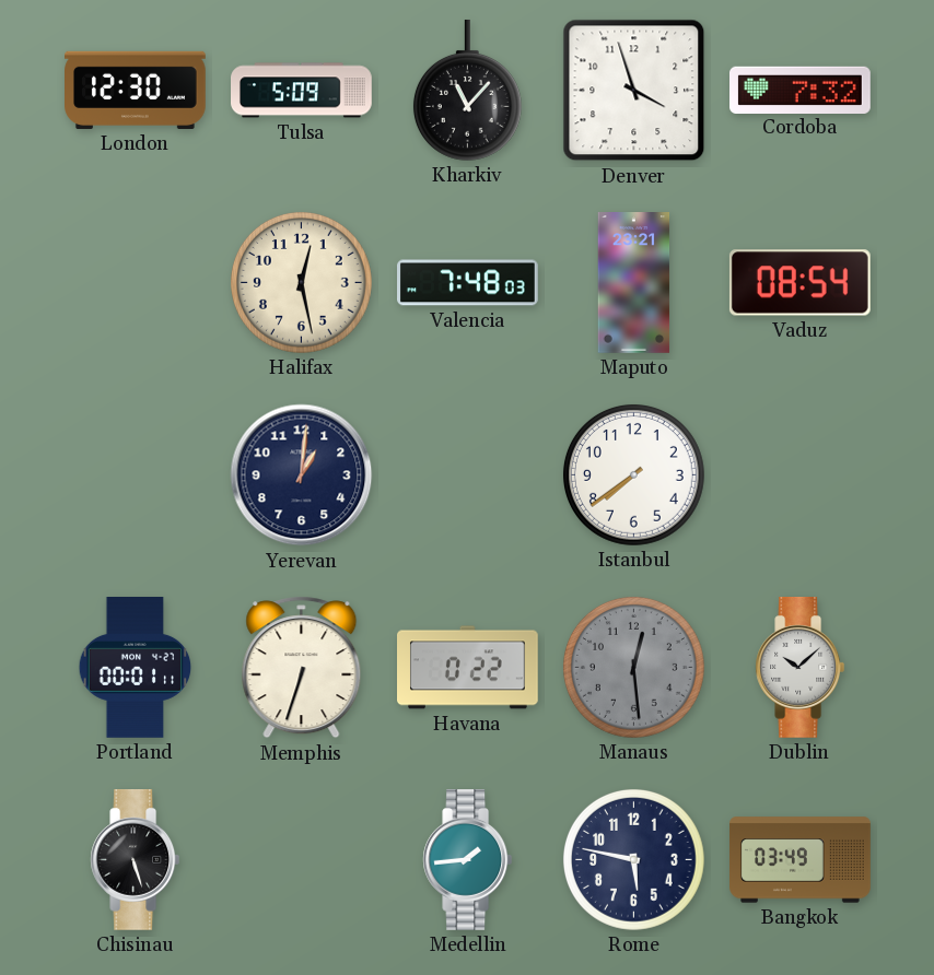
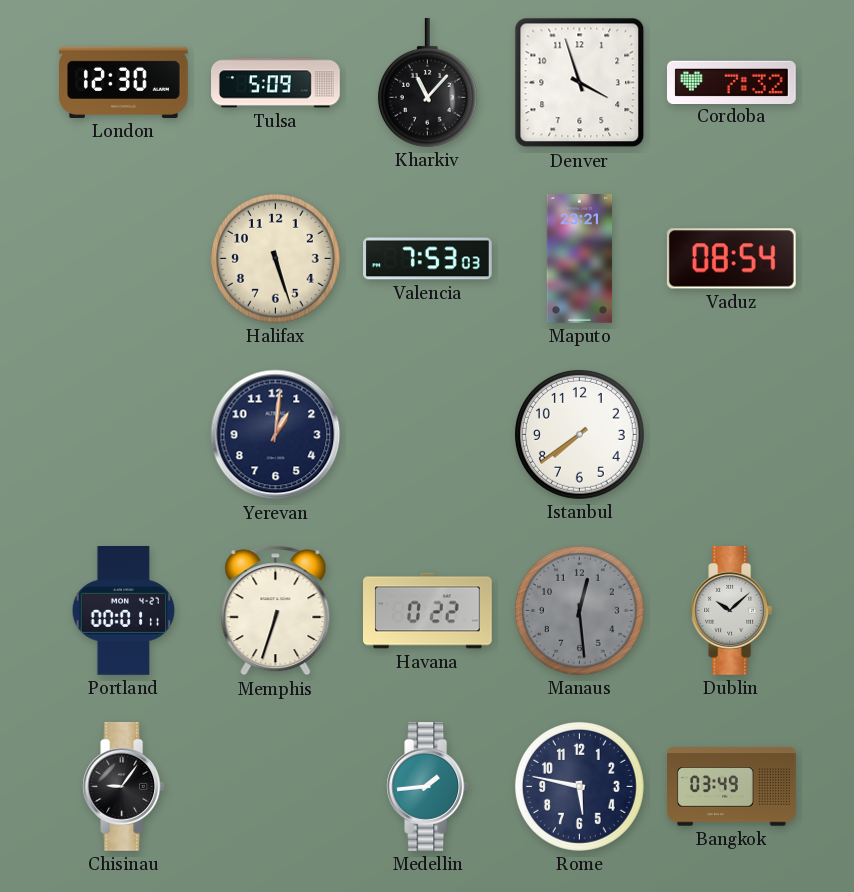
Halifax: 12:28 -> 5:27
Valencia: 7:48 -> 7:53
Chisinau: 5:27 -> 9:06
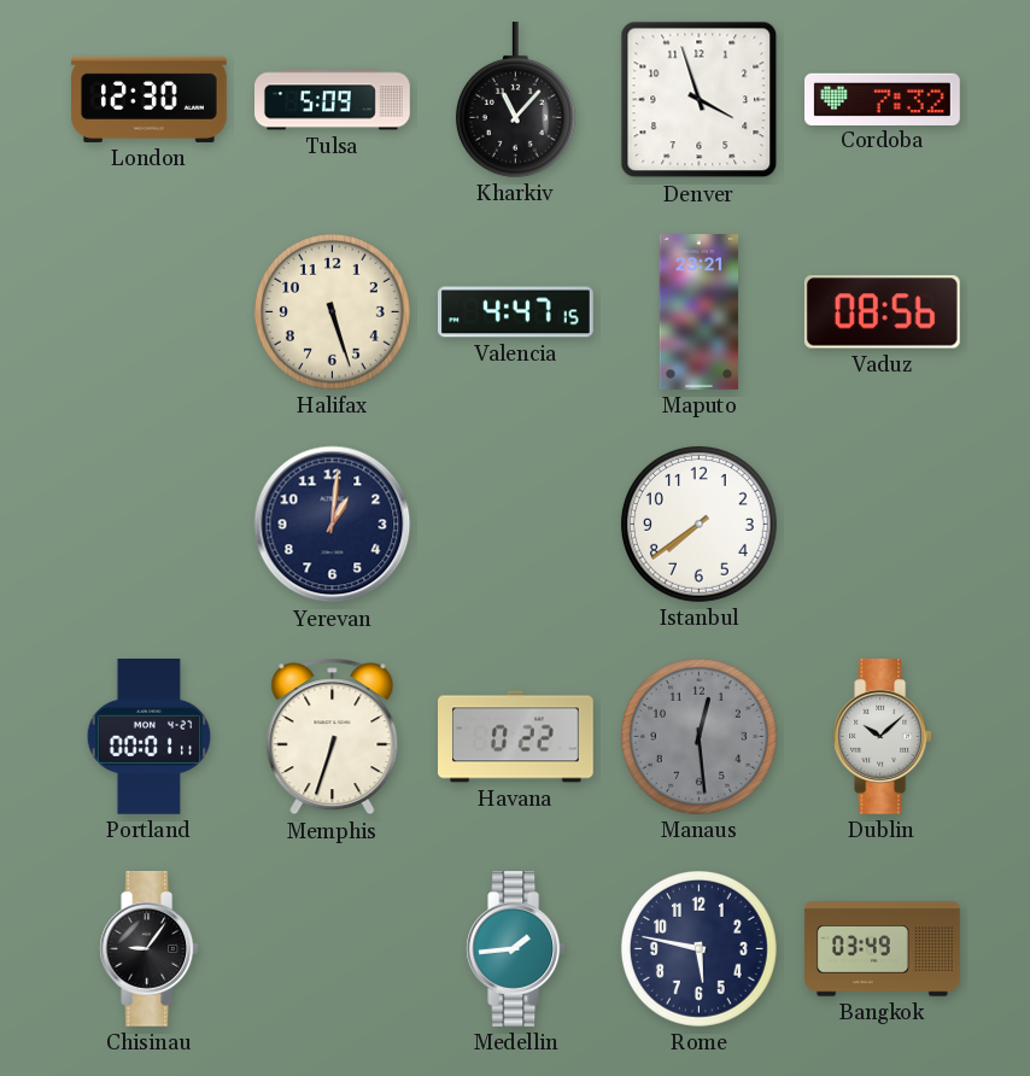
Valencia: 7:53 -> 4:47
Vaduz: 08:54 -> 08:56
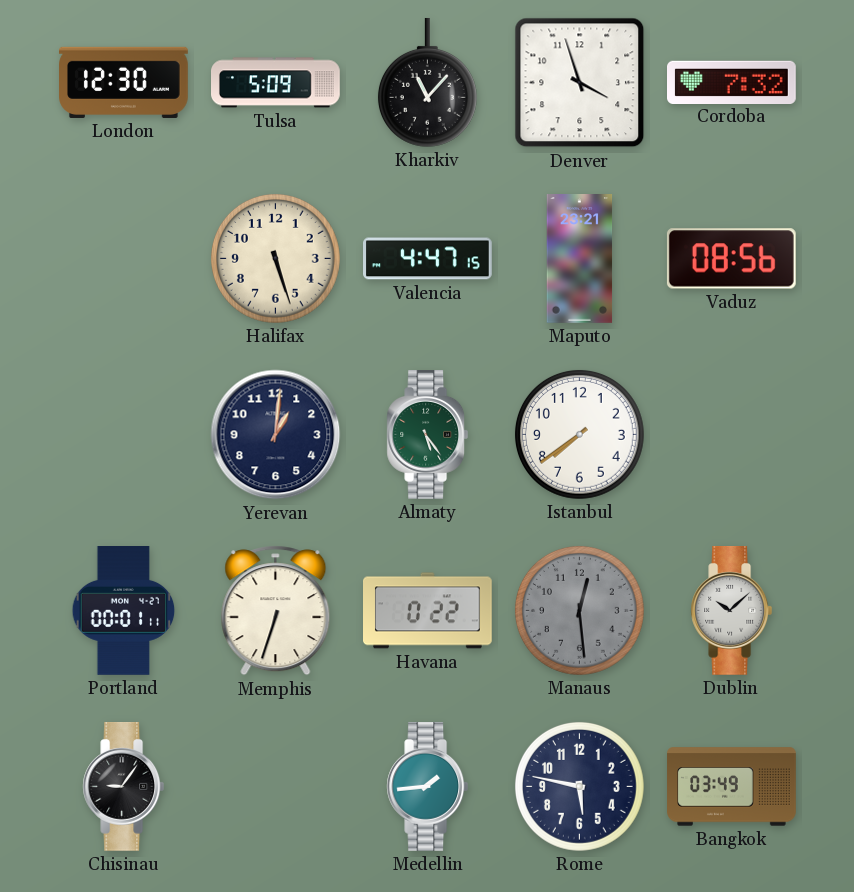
Almaty: none -> 5:24
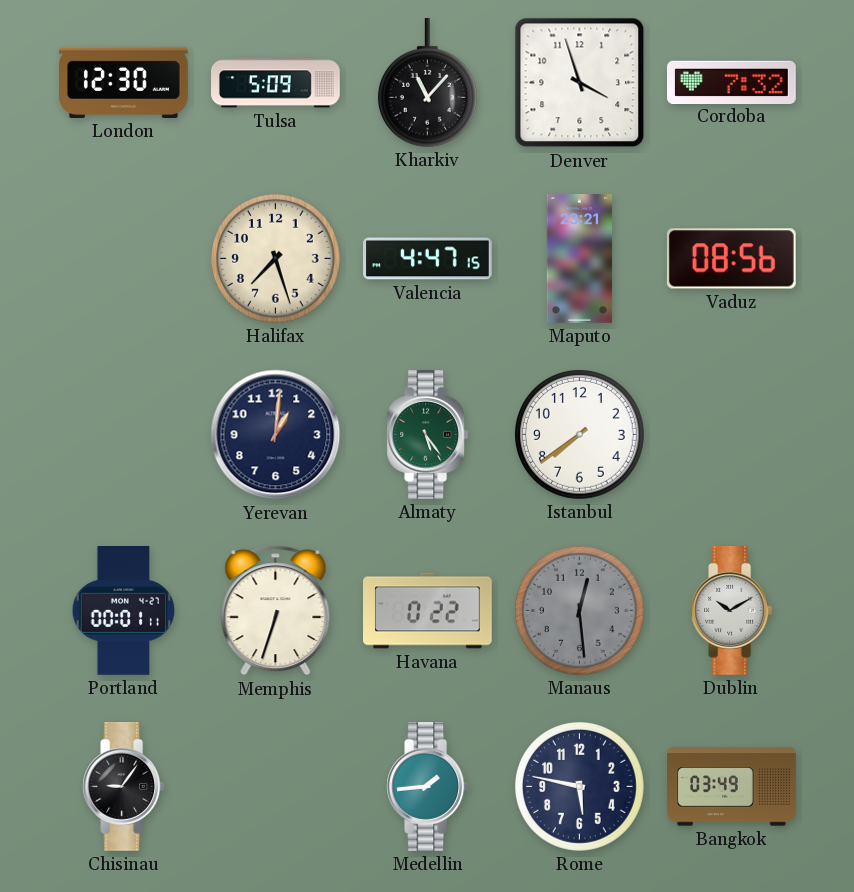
Halifax: 5:27 -> 7:27
Dublin: 10:08 -> 10:10
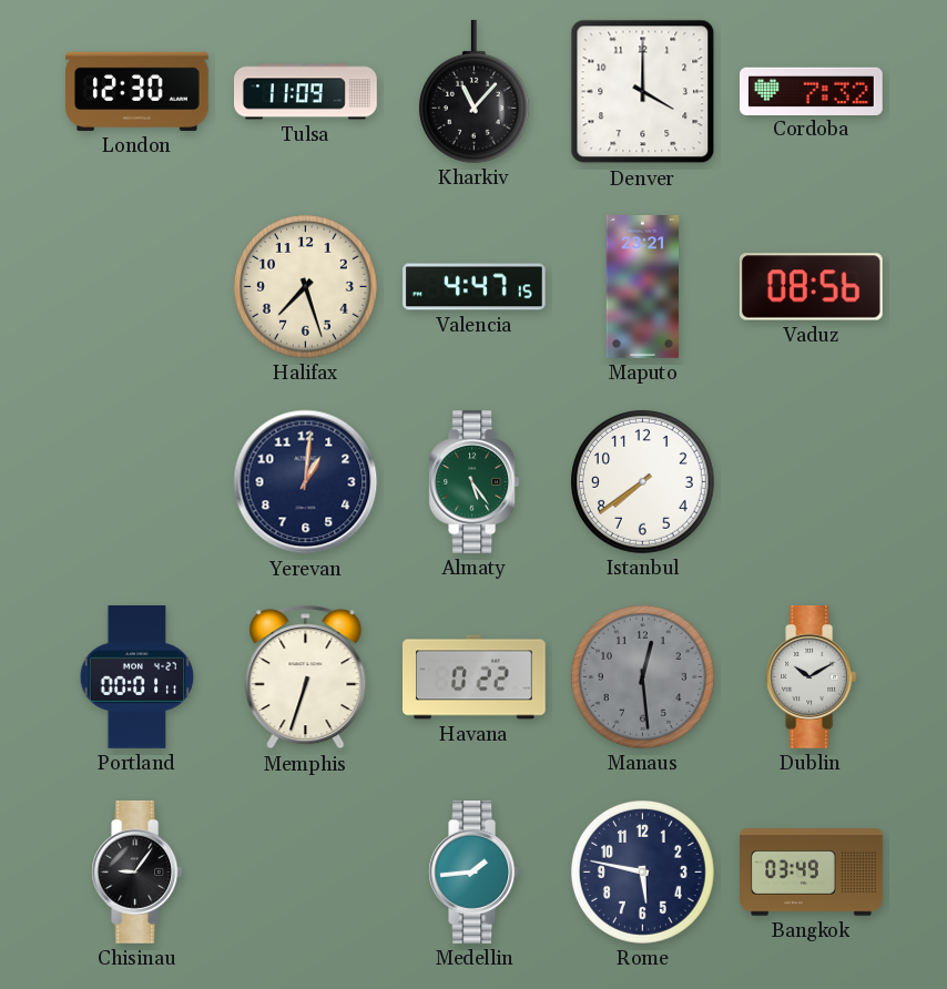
Tulsa: 5:09 -> 11:09
Denver: 3:57 -> 4:00
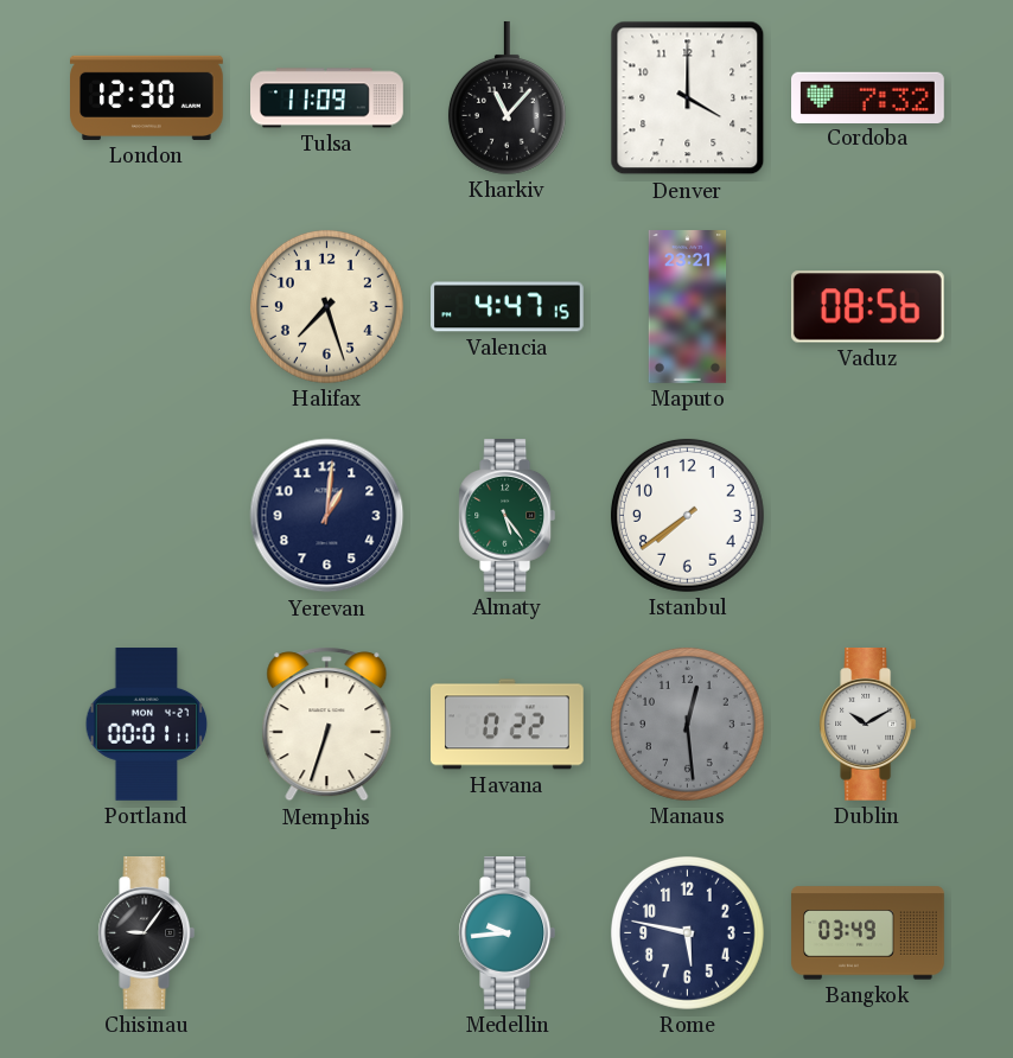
Medellin: 1:44 -> 9:44
